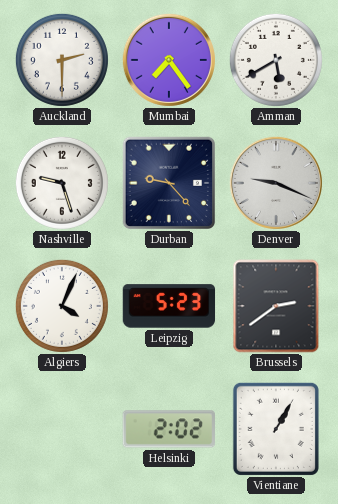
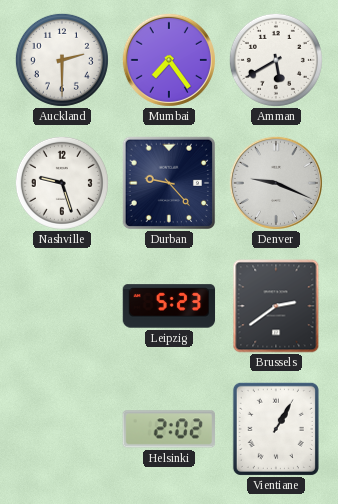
Algiers: 4:04 -> none
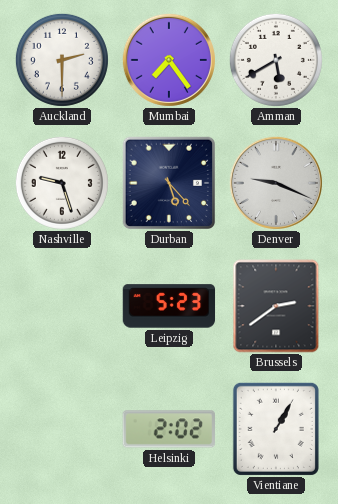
Durban: 9:23 -> 5:23
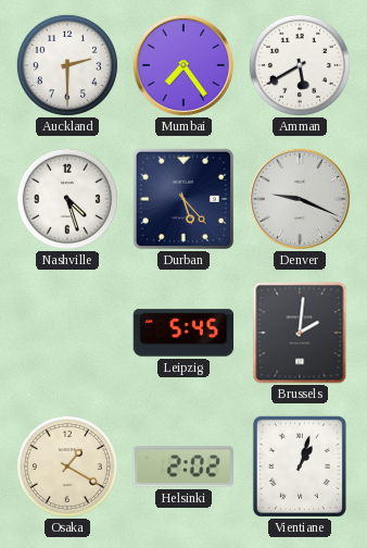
Nashville: 9:27 -> 4:27
Leipzig: 5:23 -> 5:45
Brussels: 2:39 -> 2:01
Osaka: none -> 1:20
Vientiane: 1:05 -> 1:03
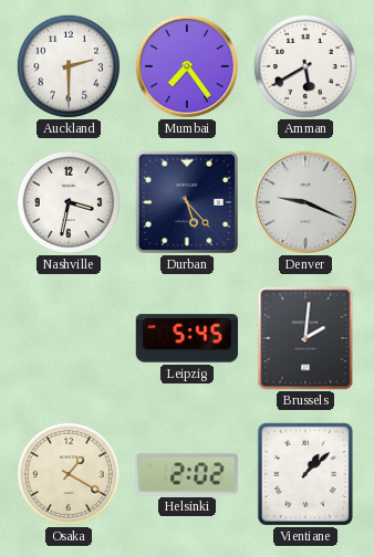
Nashville: 4:27 -> 3:32
Vientiane: 1:03 -> 1:08
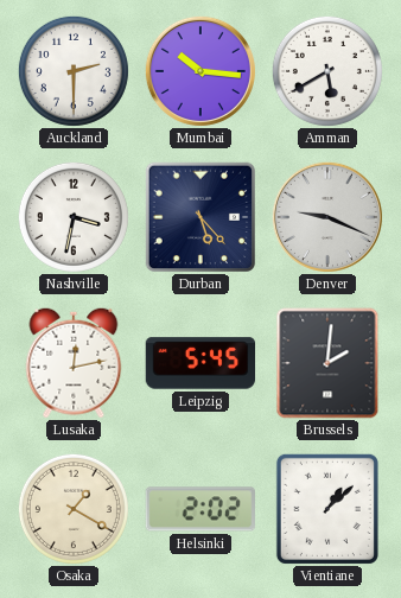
Mumbai: 7:24 -> 10:16
Lusaka: none -> 12:13
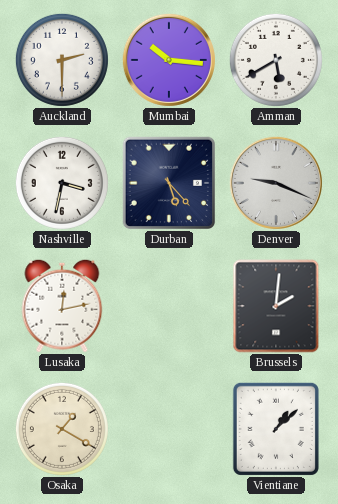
Leipzig: 5:45 -> none
Helsinki: 2:02 -> none
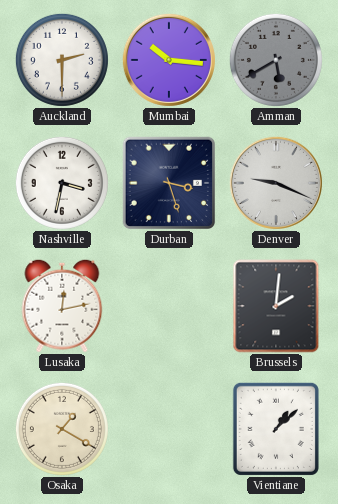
Amman dial: white -> grey
Durban: 5:23 -> 3:27
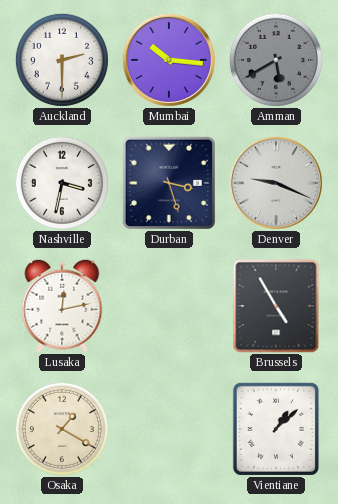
Brussels: 2:01 -> 4:55
